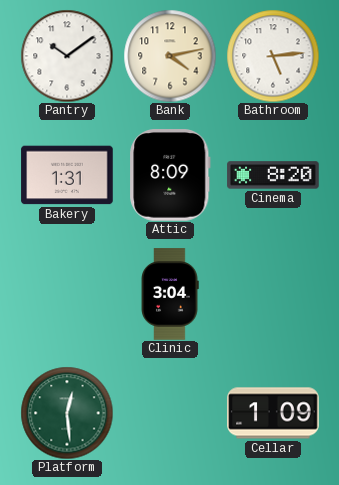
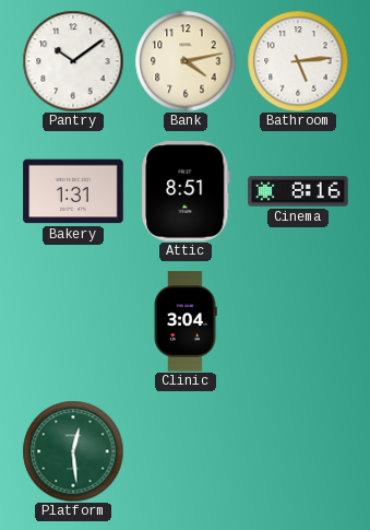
Attic: 8:09 -> 8:51
Cinema: 8:20 -> 8:16
Cellar: 1:09 -> none
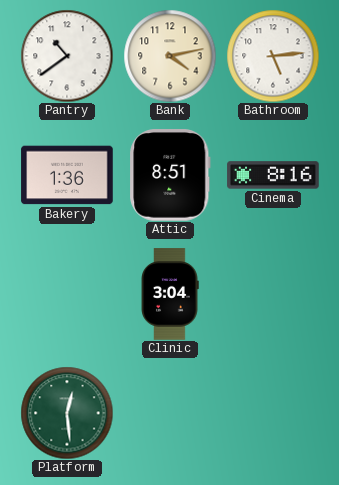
Pantry: 10:09 -> 10:39
Bakery: 1:31 -> 1:36
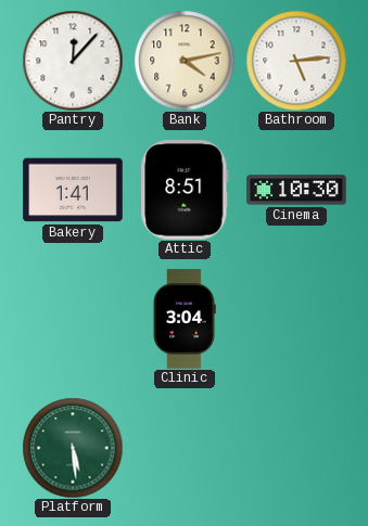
Pantry: 10:39 -> 12:07
Bakery: 1:36 -> 1:41
Cinema: 8:16 -> 10:30
Platform: 12:29 -> 5:29
